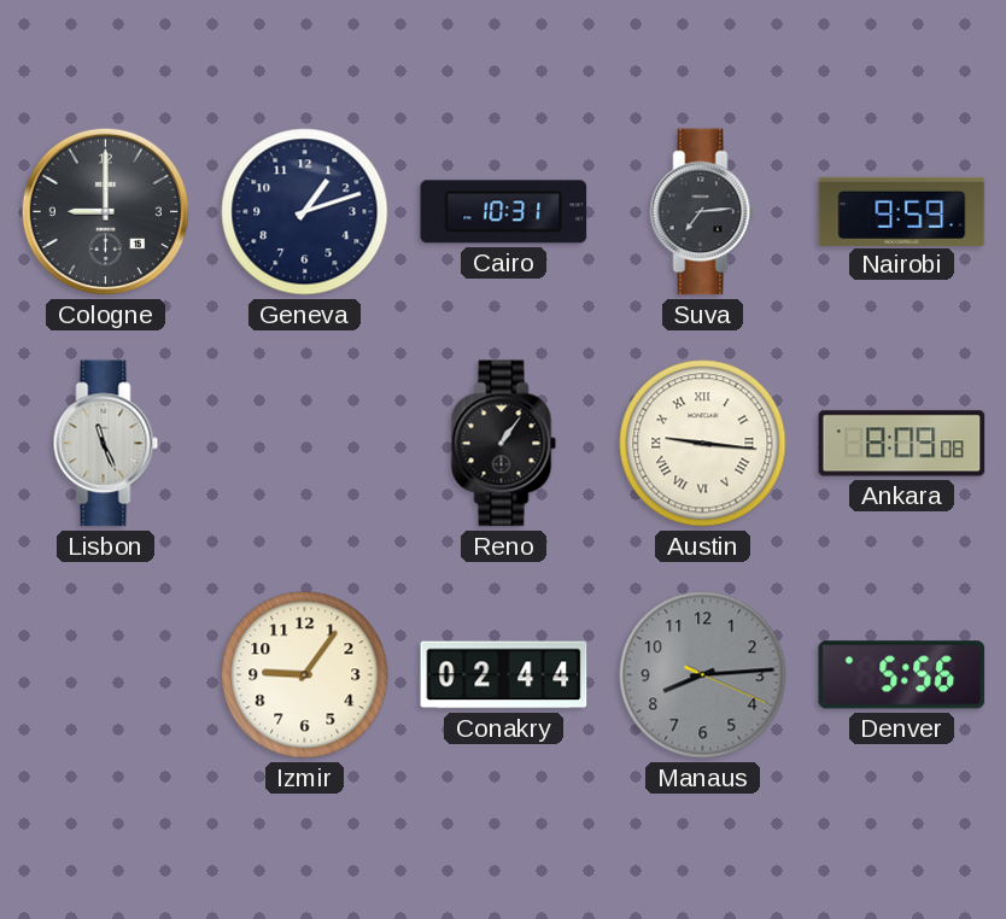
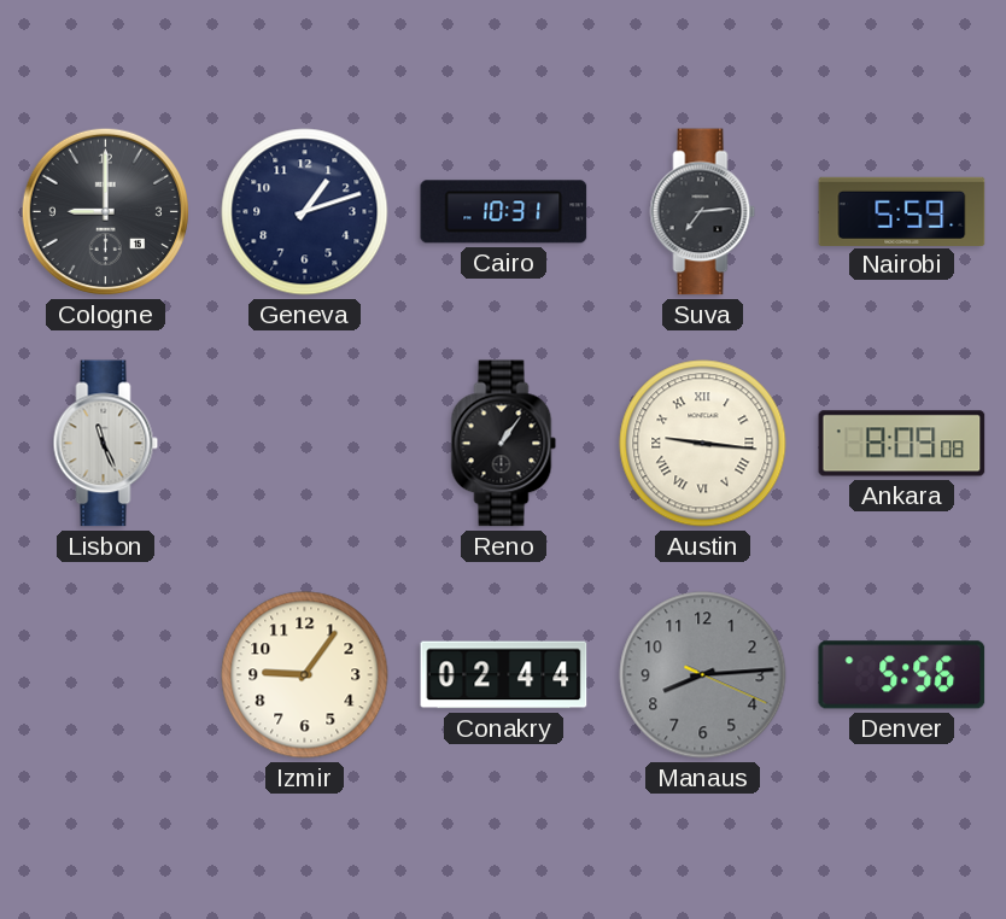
Nairobi: 9:59 -> 5:59
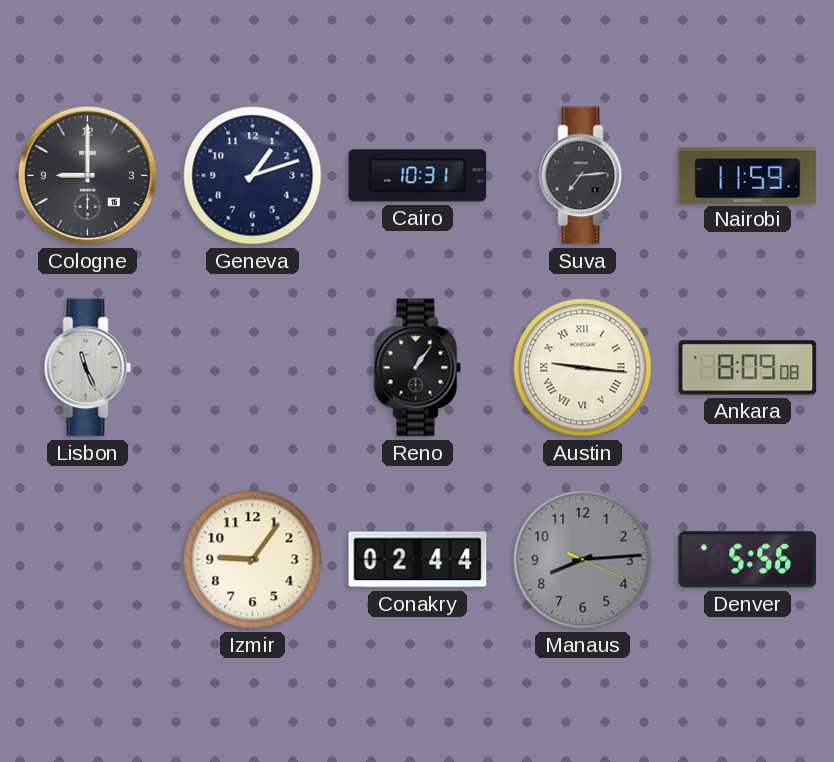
Nairobi: 5:59 -> 11:59
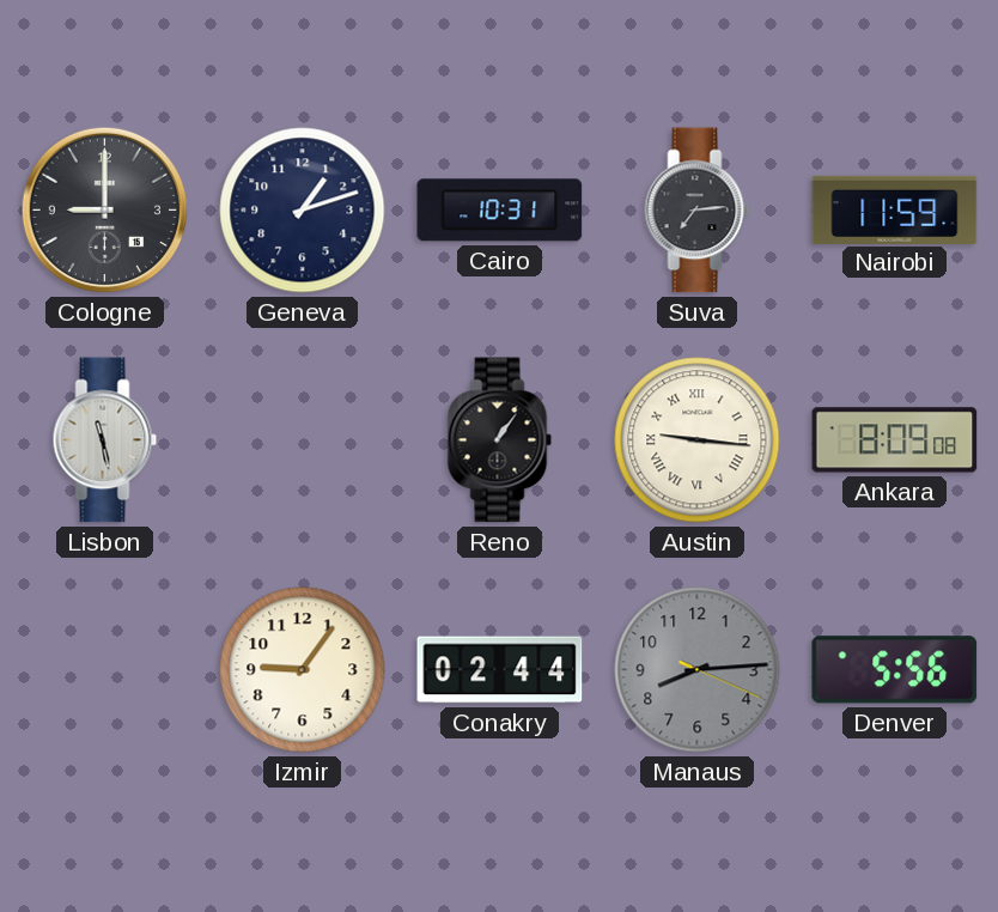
Lisbon: 11:26 -> 11:28
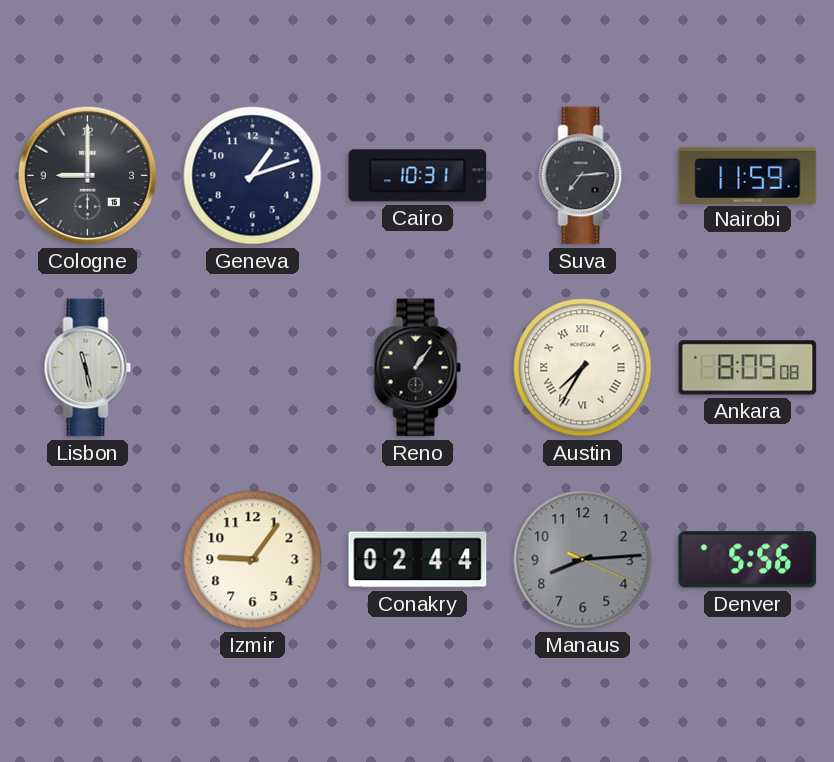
Austin: 9:16 -> 7:35
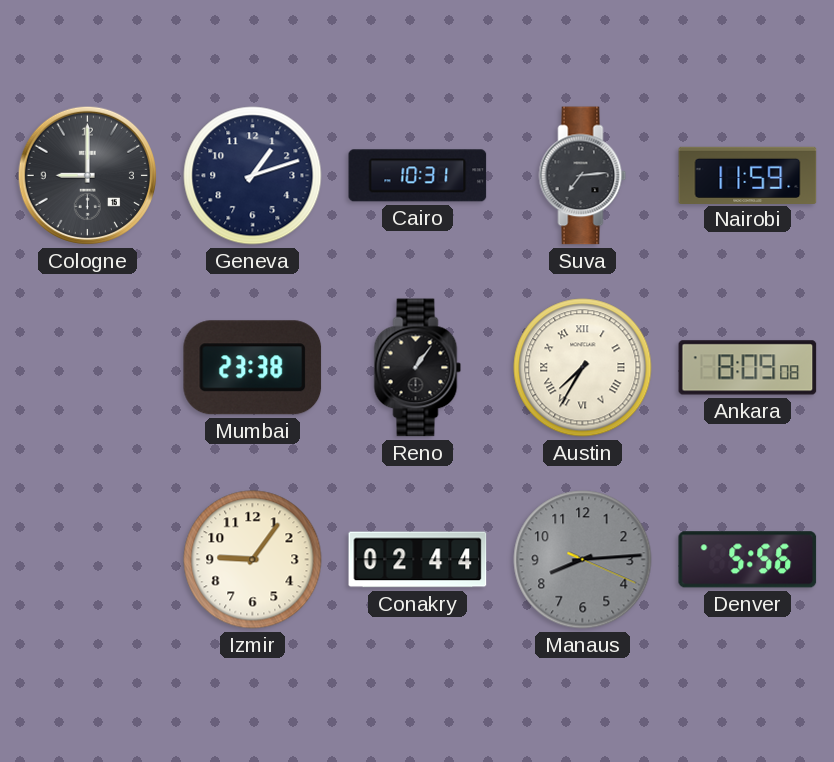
Lisbon: 11:28 -> none
Mumbai: none -> 23:38
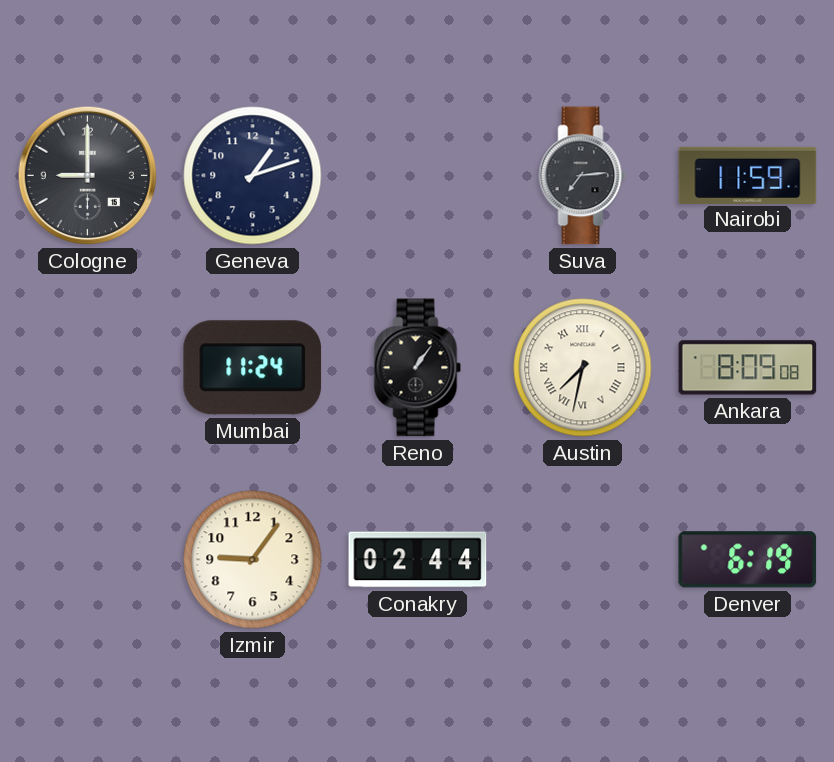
Cairo: 10:31 -> none
Mumbai: 23:38 -> 11:24
Austin: 7:35 -> 7:32
Manaus: 8:14 -> none
Denver: 5:56 -> 6:19
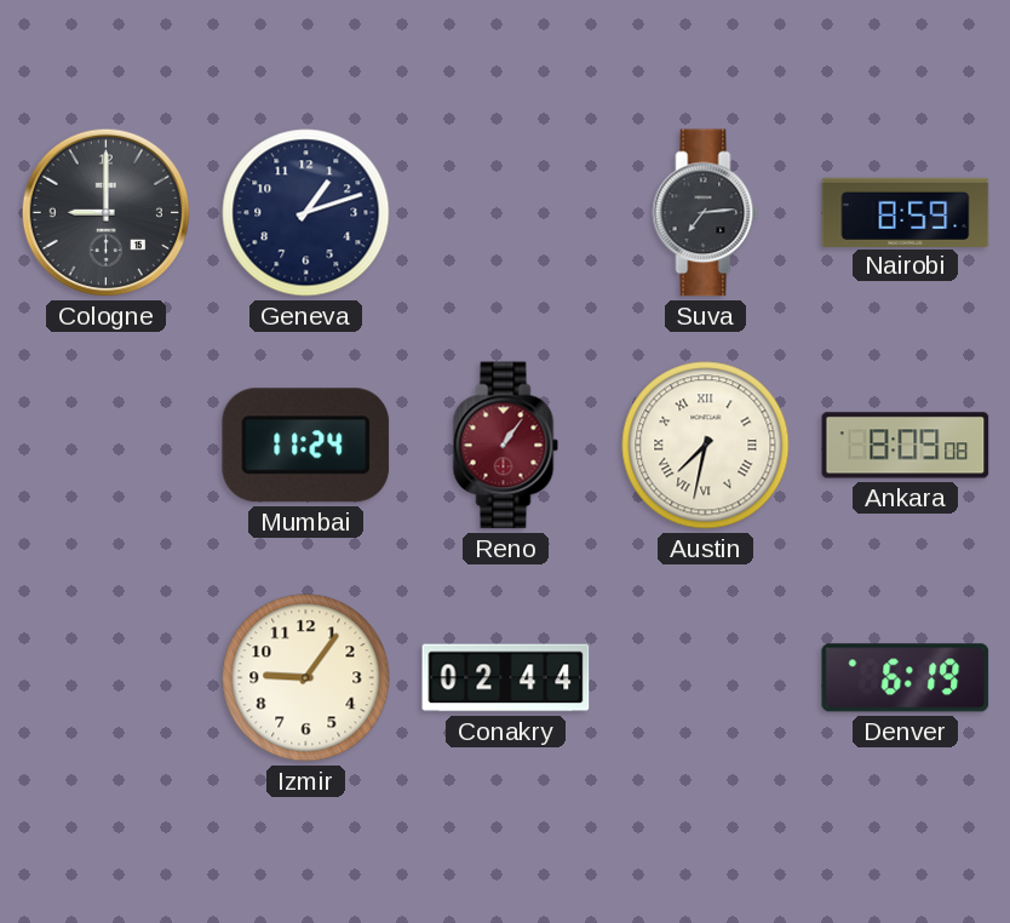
Nairobi: 11:59 -> 8:59
Reno dial: black -> burgundy
